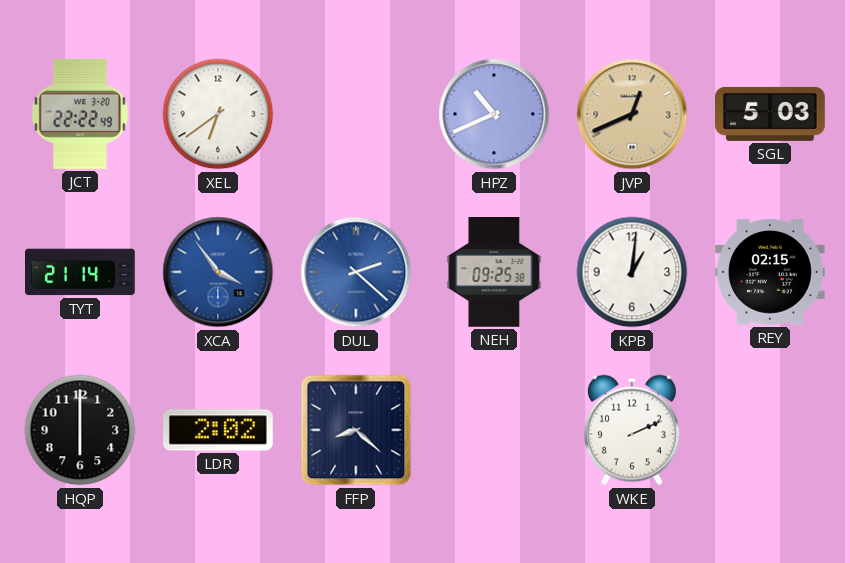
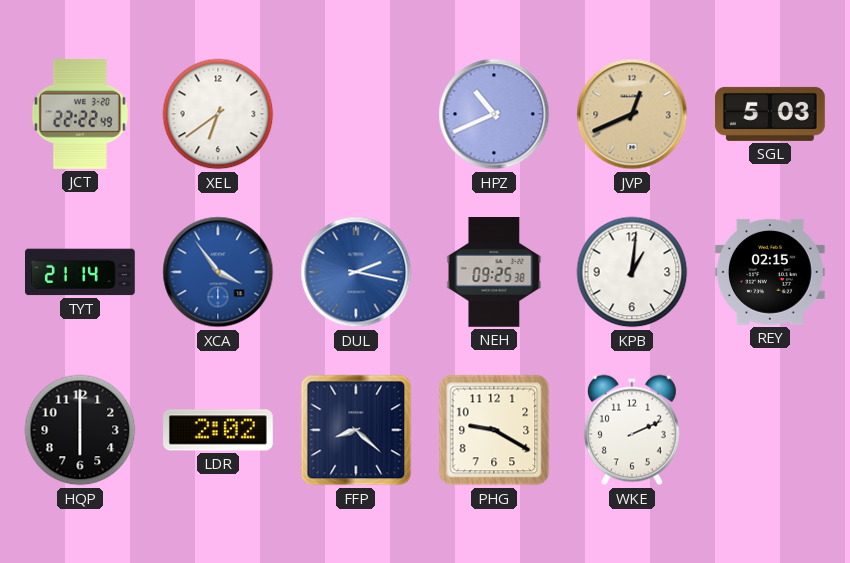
DUL: 2:22 -> 2:17
PHG: none -> 9:20
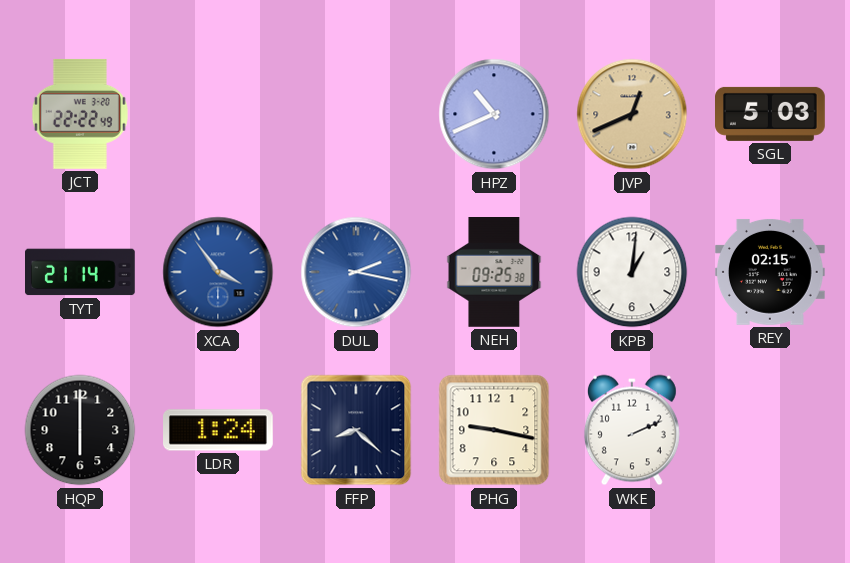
XEL: 6:39 -> none
LDR: 2:02 -> 1:24
PHG: 9:20 -> 9:17
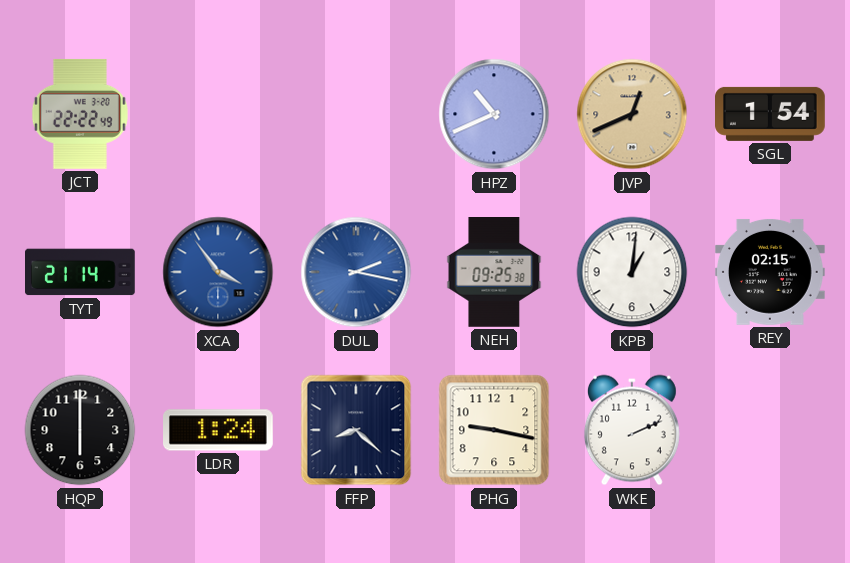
SGL: 5:03 -> 1:54
